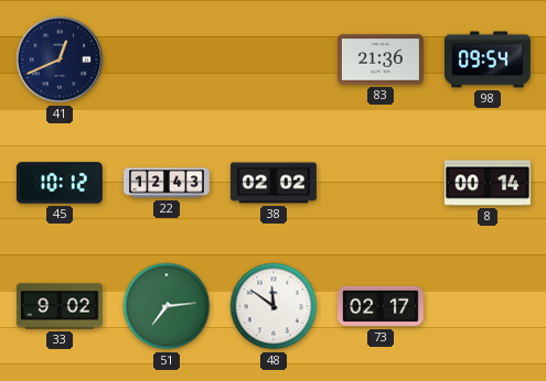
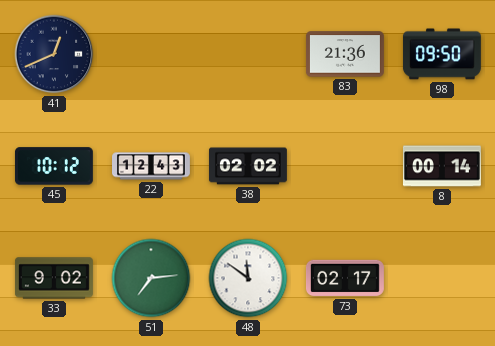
98: 09:54 -> 09:50
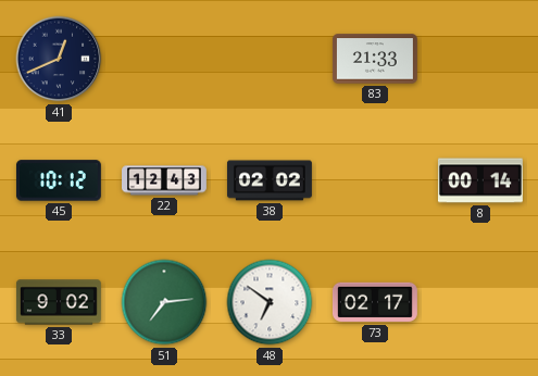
83: 21:36 -> 21:33
98: 09:50 -> none
48: 11:51 -> 6:51
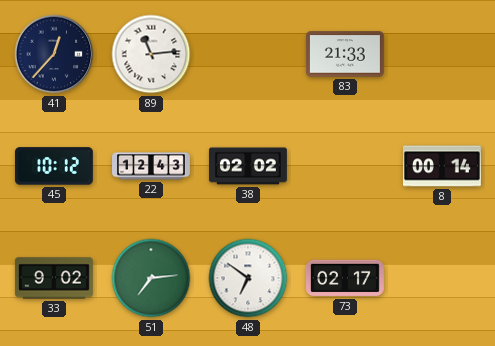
41: 12:41 -> 12:37
89: none -> 11:14
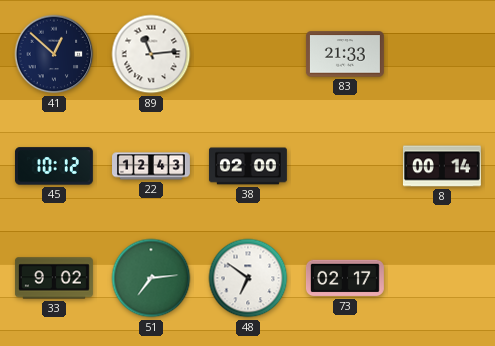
41: 12:37 -> 12:52
38: 02:02 -> 02:00
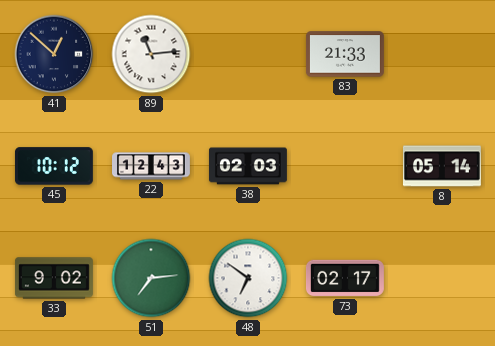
38: 02:00 -> 02:03
8: 00:14 -> 05:14
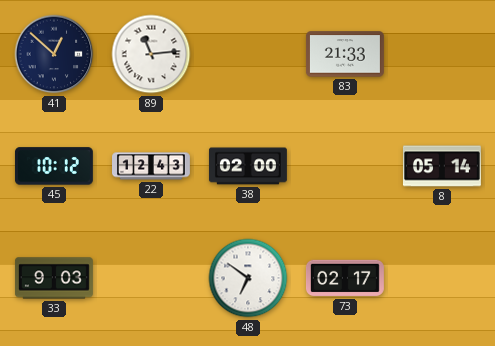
38: 02:03 -> 02:00
33: 9:02 -> 9:03
51: 7:14 -> none
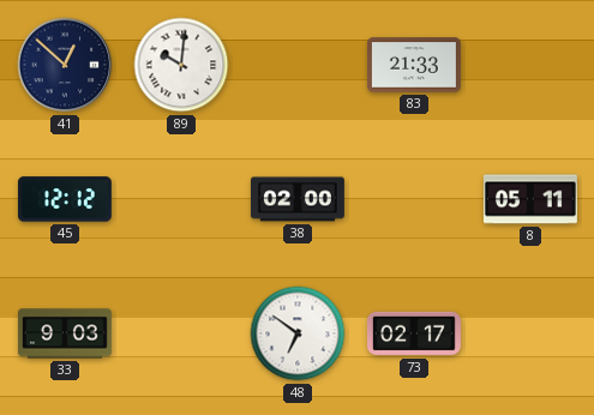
89: 11:14 -> 10:01
45: 10:12 -> 12:12
22: 12:43 -> none
8: 05:14 -> 05:11
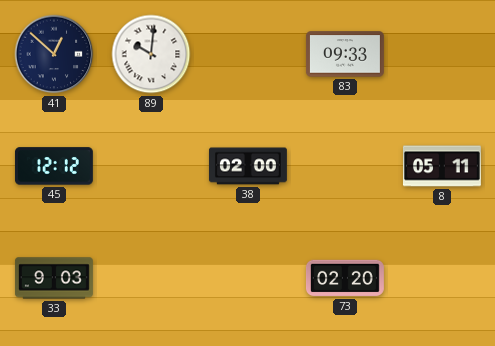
83: 21:33 -> 09:33
48: 6:51 -> none
73: 02:17 -> 02:20
